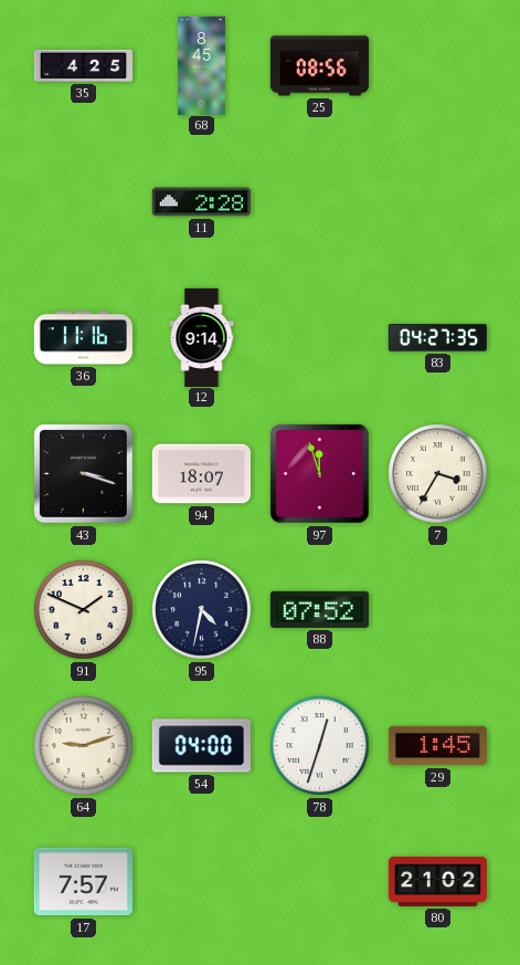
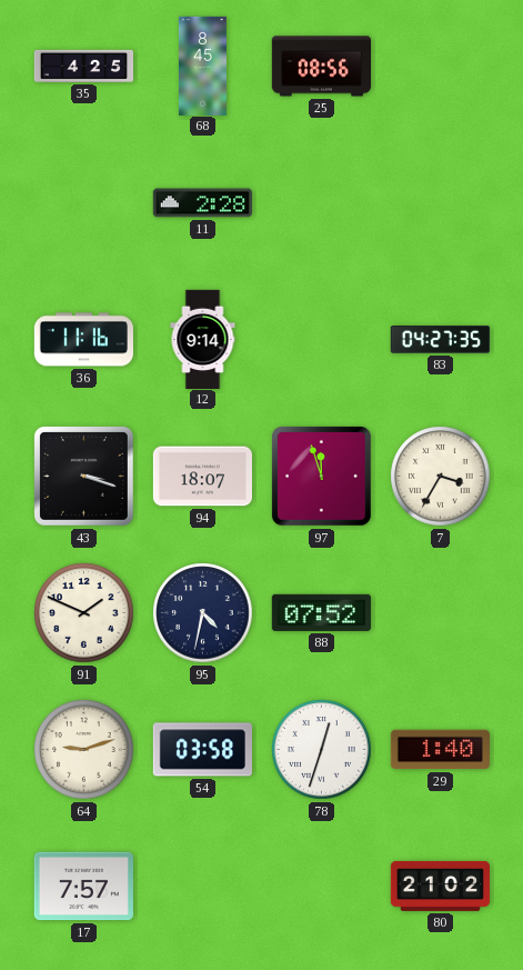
54: 04:00 -> 03:58
29: 1:45 -> 1:40
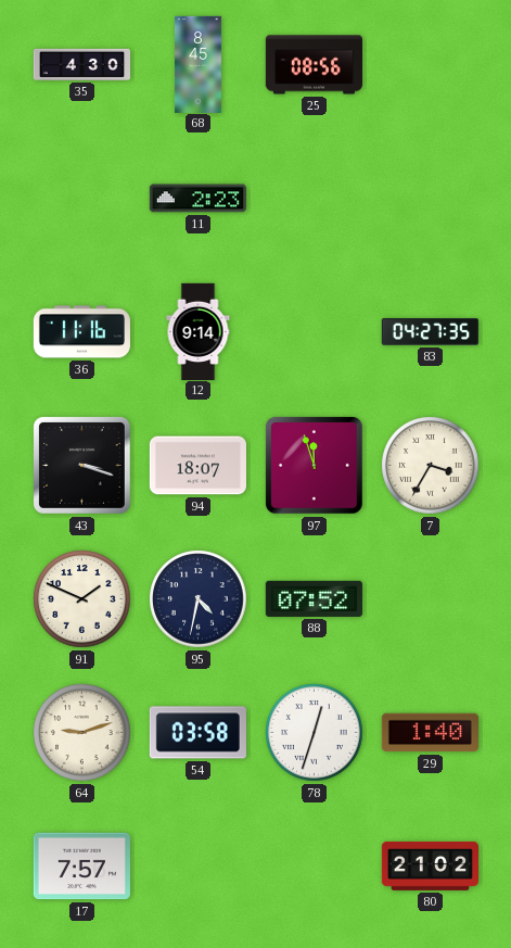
35: 4:25 -> 4:30
11: 2:28 -> 2:23
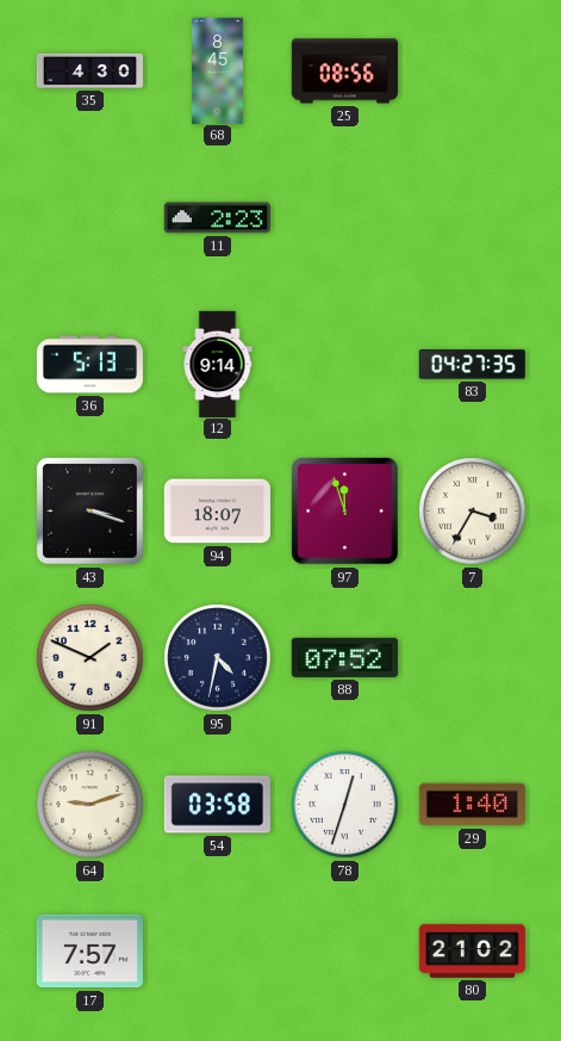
36: 11:16 -> 5:13
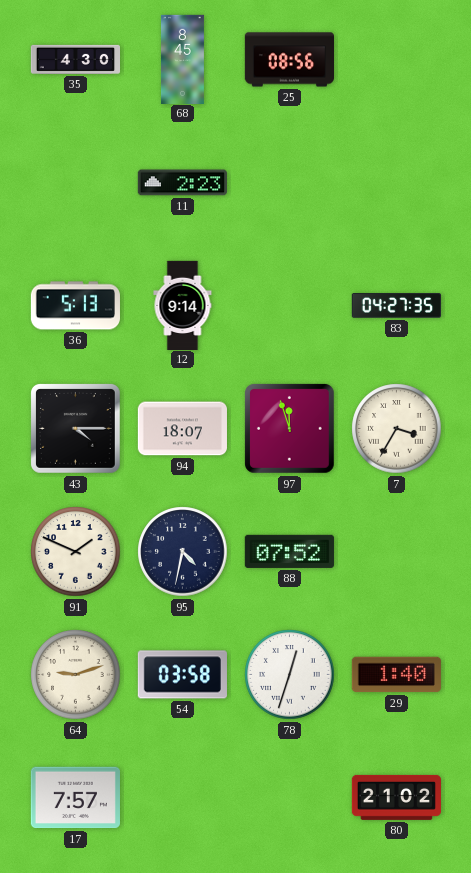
43: 3:18 -> 4:15
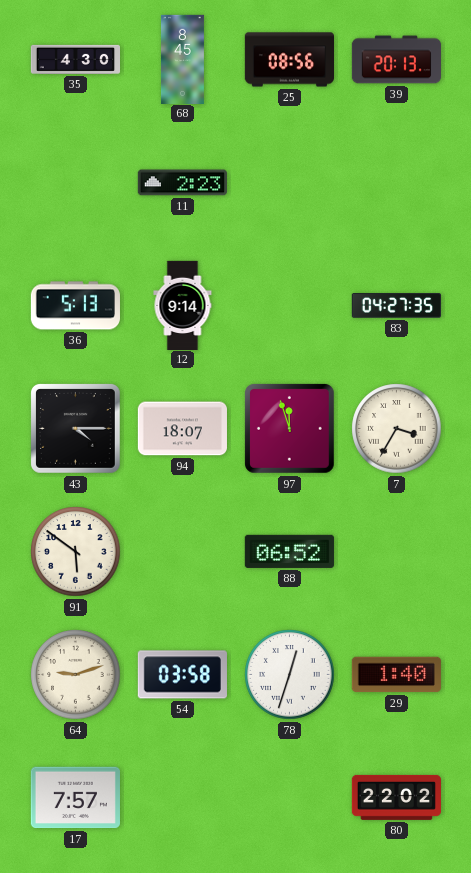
39: none -> 20:13
91: 1:49 -> 5:51
95: 4:32 -> none
88: 07:52 -> 06:52
80: 21:02 -> 22:02
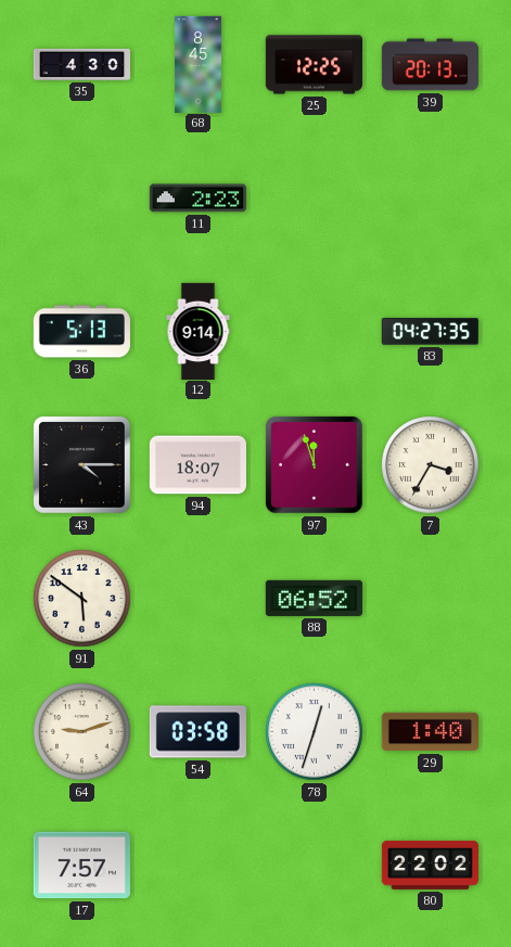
25: 08:56 -> 12:25
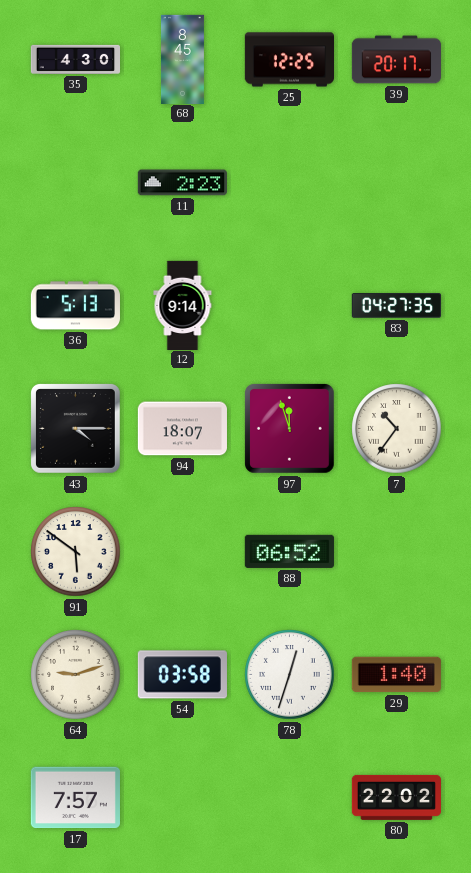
39: 20:13 -> 20:17
7: 3:35 -> 10:36
